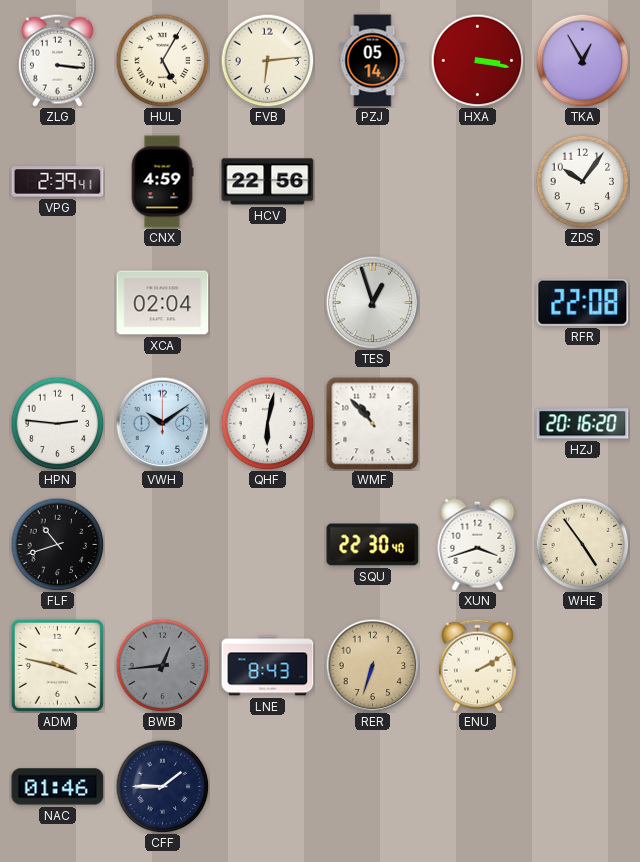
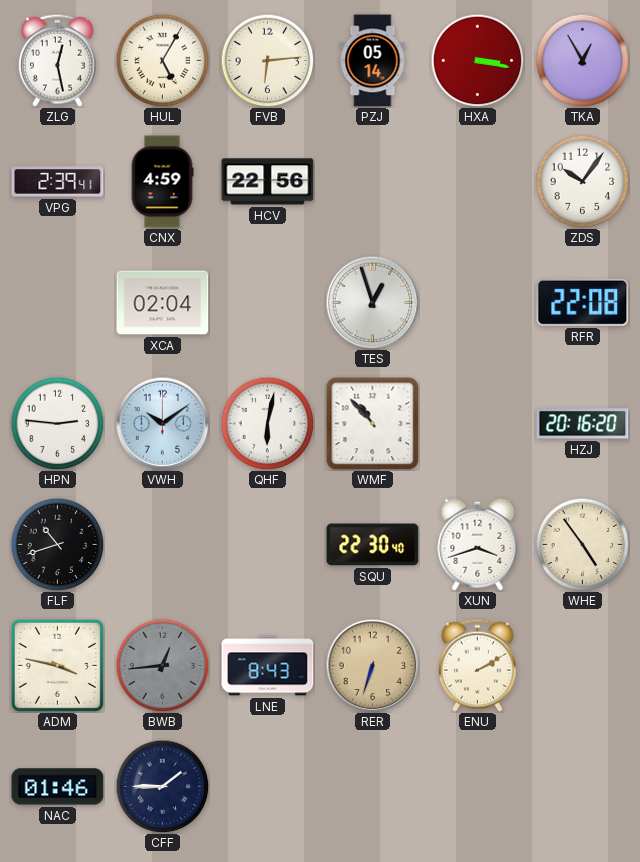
ZLG: 3:16 -> 12:28
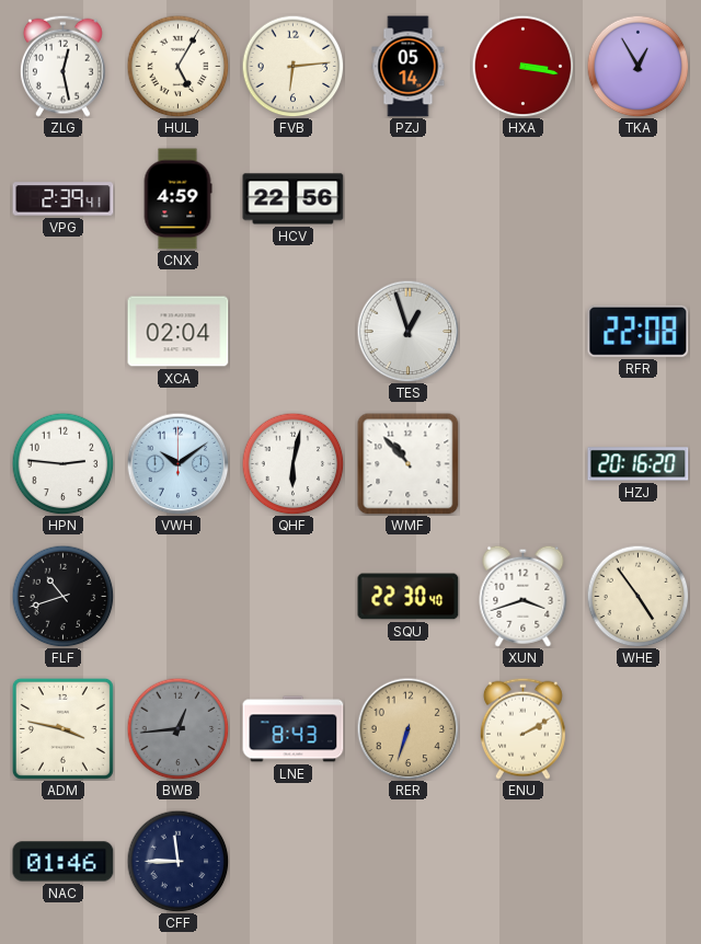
ZDS: 10:06 -> none
CFF: 1:45 -> 11:45
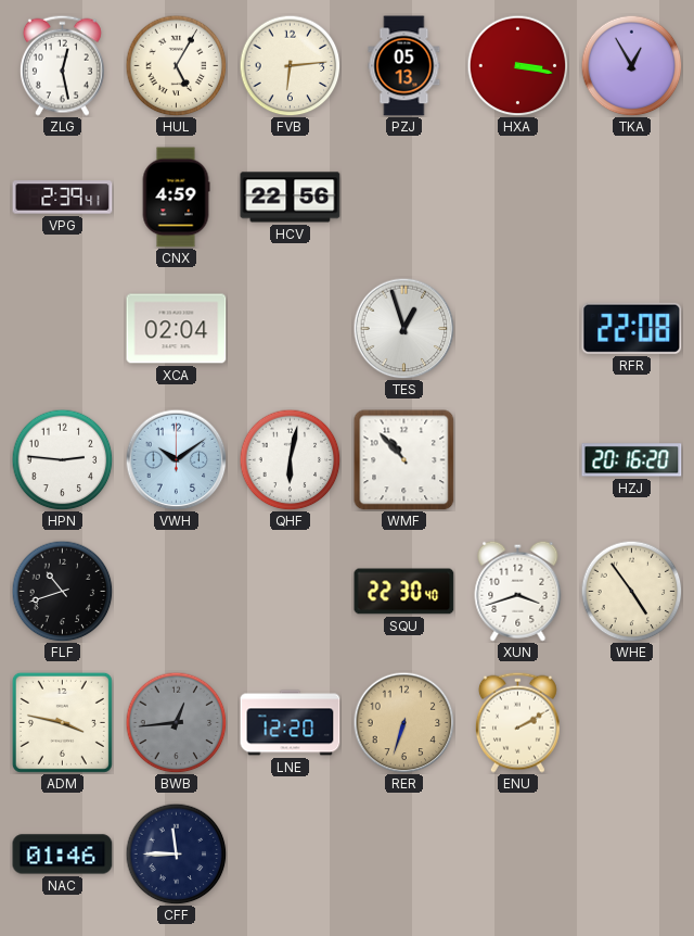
PZJ: 05:14 -> 05:13
LNE: 8:43 -> 12:20
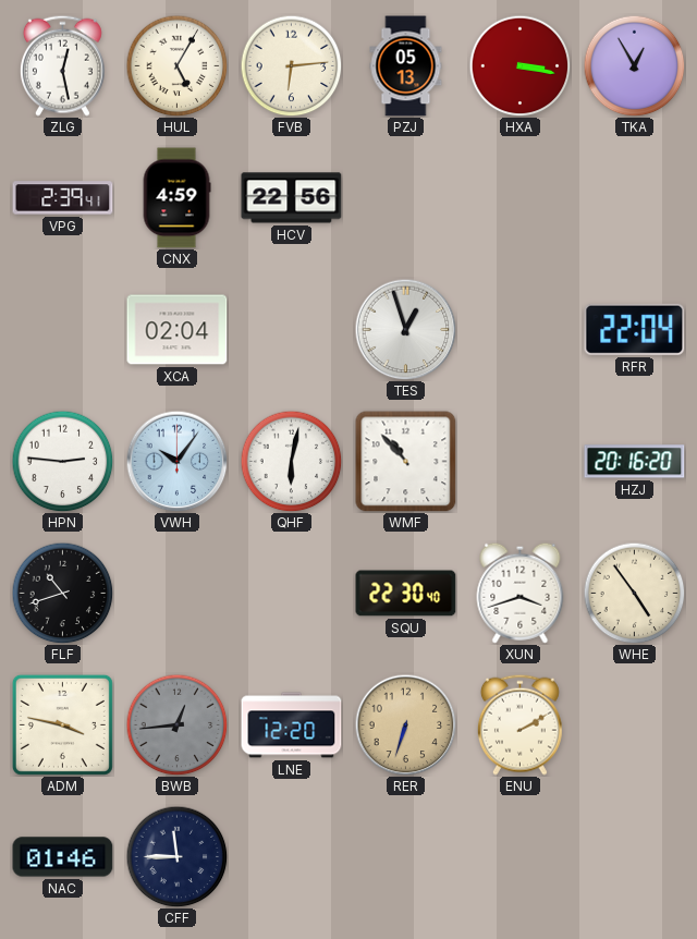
RFR: 22:08 -> 22:04
VWH: 10:09 -> 10:06
